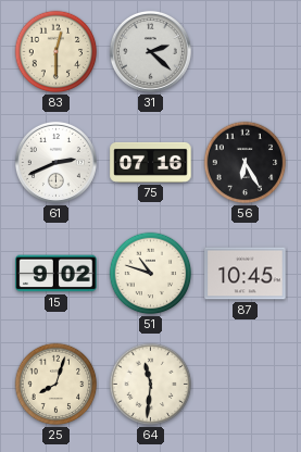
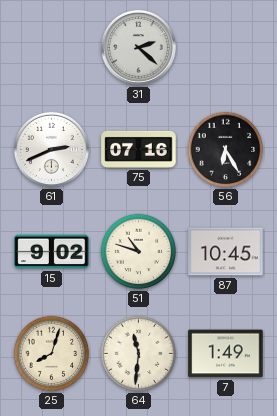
83: 12:30 -> none
7: none -> 1:49
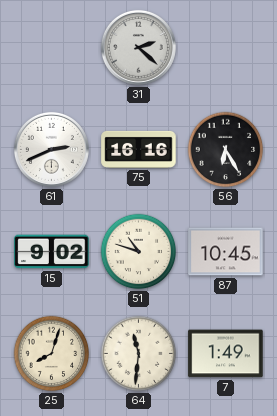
75: 07:16 -> 16:16
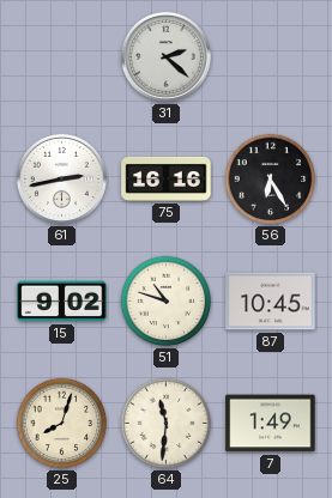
61: 2:41 -> 2:43
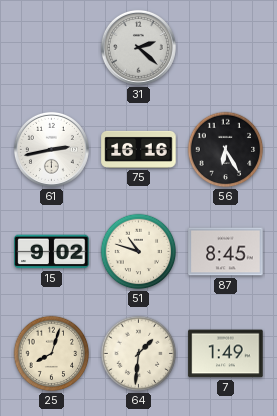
87: 10:45 -> 8:45
64: 11:31 -> 1:31
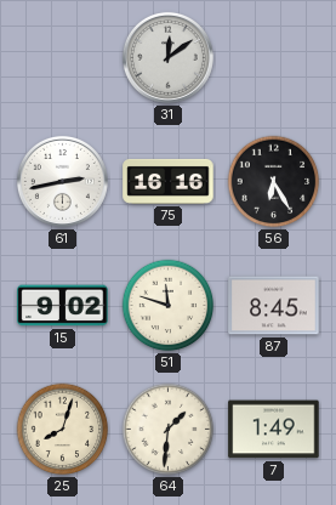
31: 2:22 -> 12:09
51: 10:48 -> 11:48
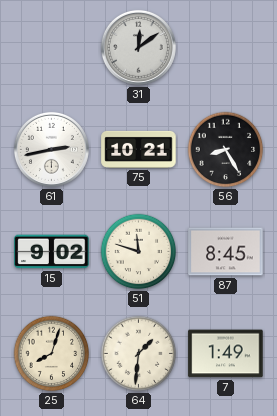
75: 16:16 -> 10:21
56: 6:25 -> 8:25
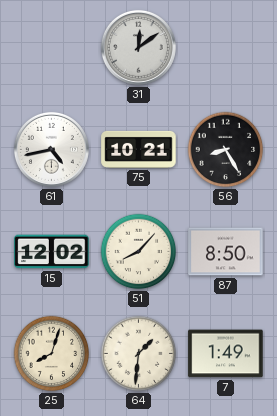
61: 2:43 -> 4:43
15: 9:02 -> 12:02
51: 11:48 -> 8:07
87: 8:45 -> 8:50
